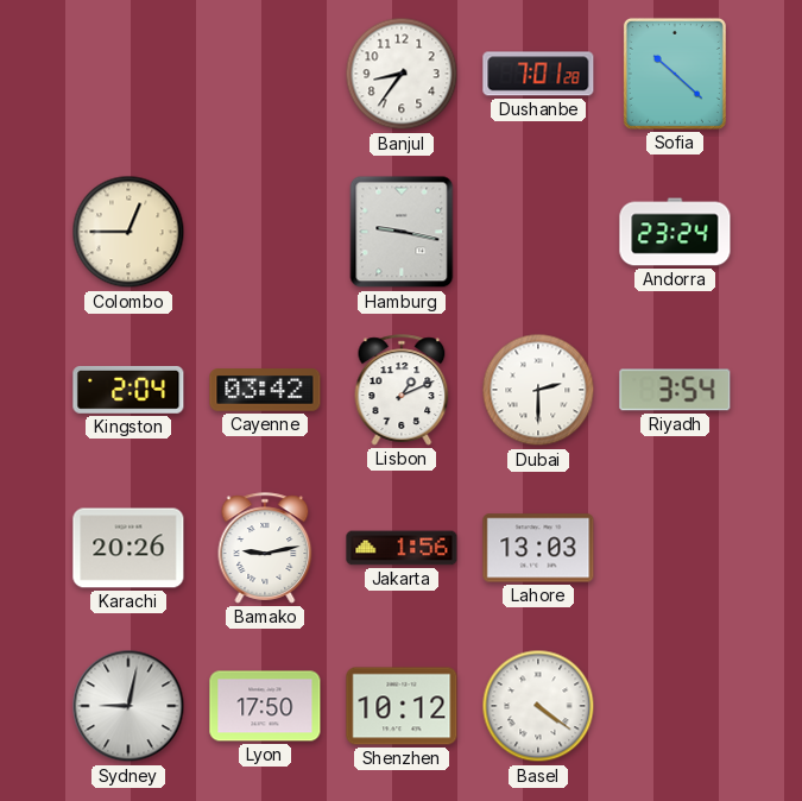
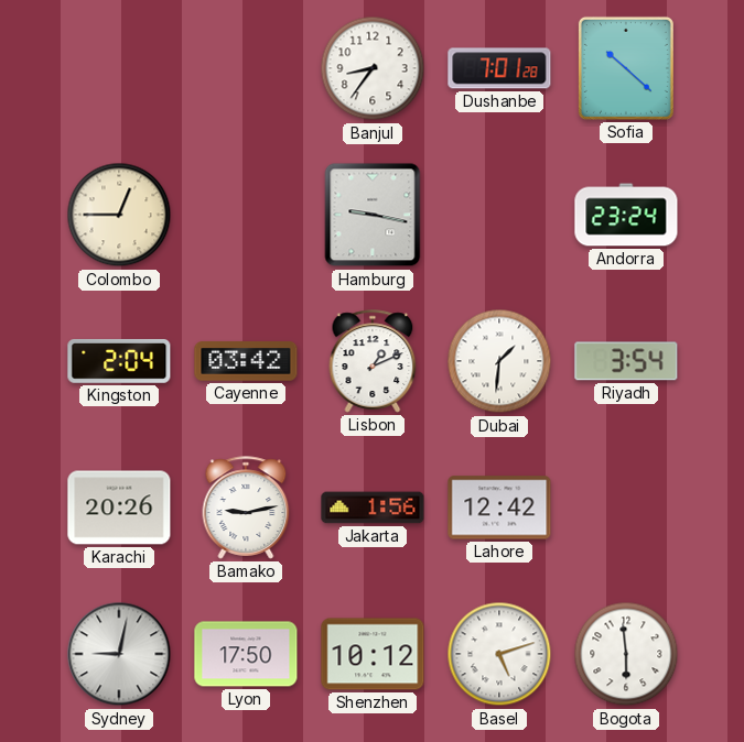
Dubai: 2:30 -> 1:31
Lahore: 13:03 -> 12:42
Basel: 4:21 -> 5:12
Bogota: none -> 5:59
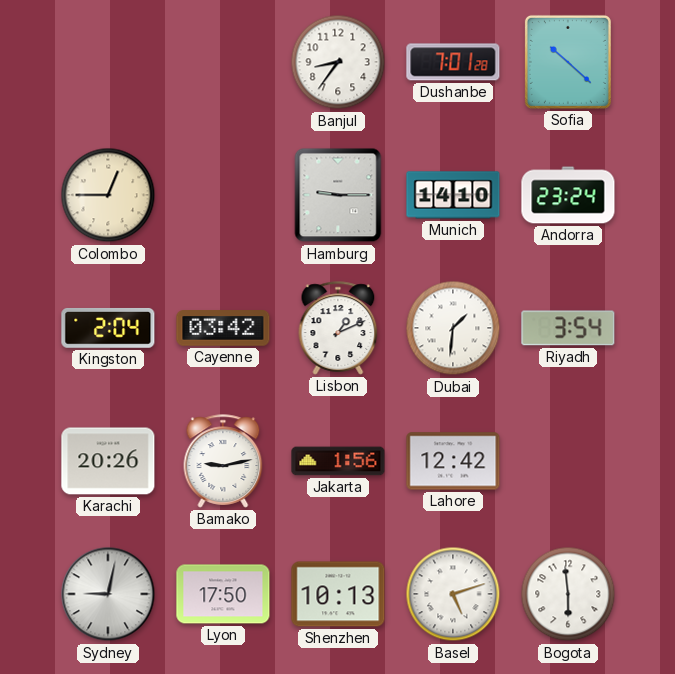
Hamburg: 9:17 -> 9:15
Munich: none -> 14:10
Shenzhen: 10:12 -> 10:13
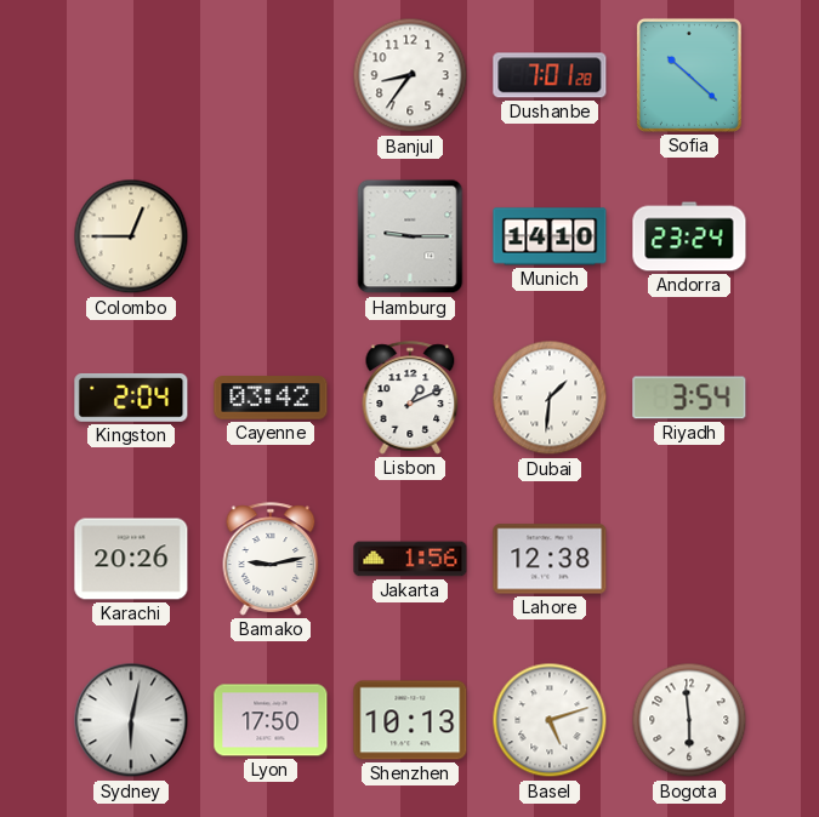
Lahore: 12:42 -> 12:38
Sydney: 9:02 -> 6:02
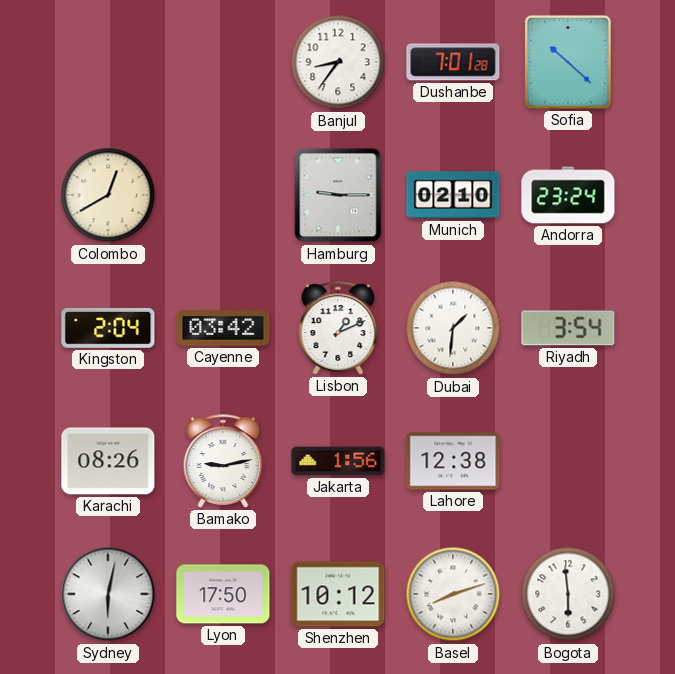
Colombo: 12:45 -> 12:40
Munich: 14:10 -> 02:10
Karachi: 20:26 -> 08:26
Shenzhen: 10:13 -> 10:12
Basel: 5:12 -> 8:12
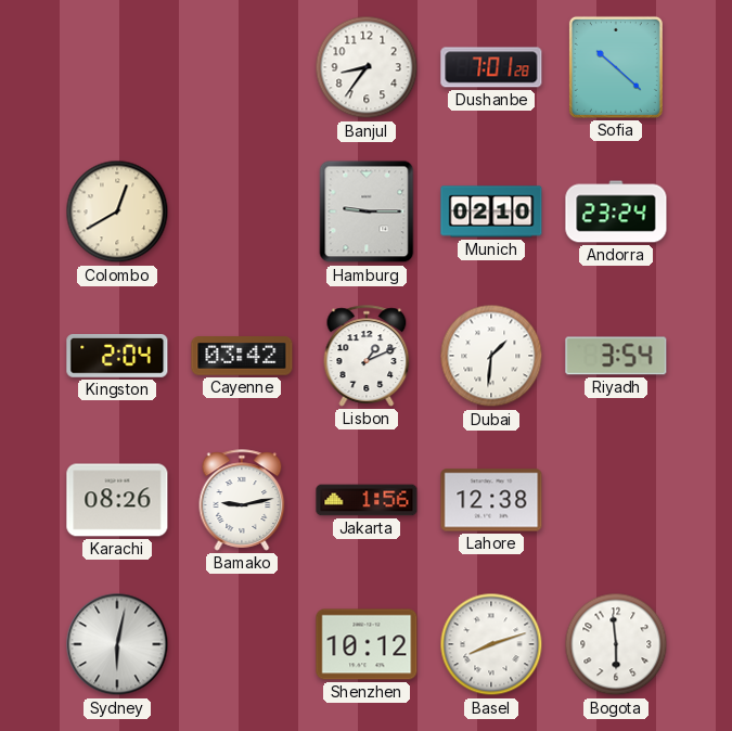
Lyon: 17:50 -> none
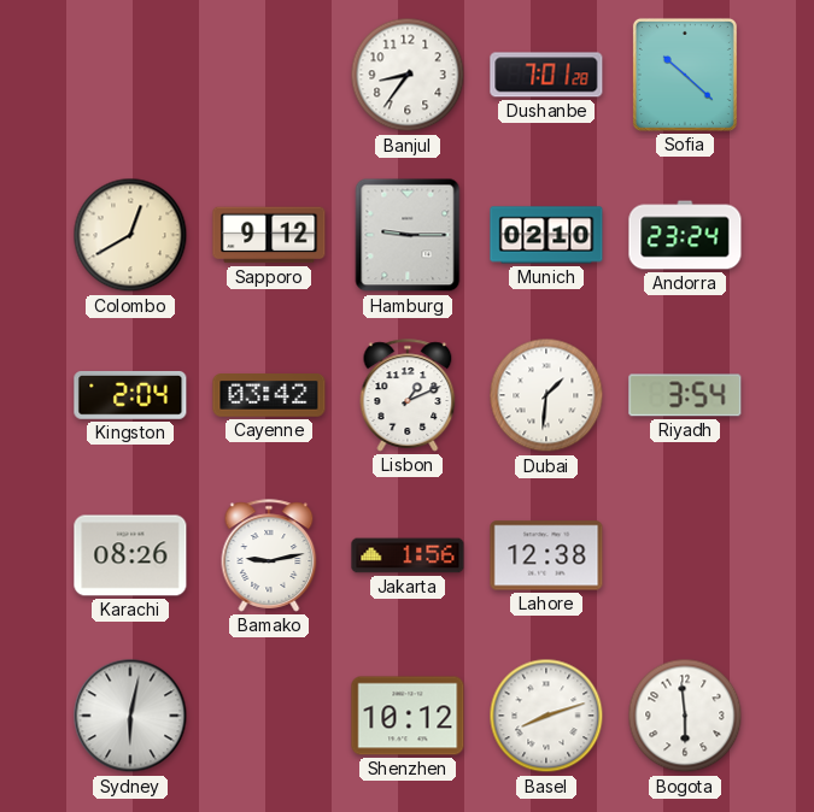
Sapporo: none -> 9:12
